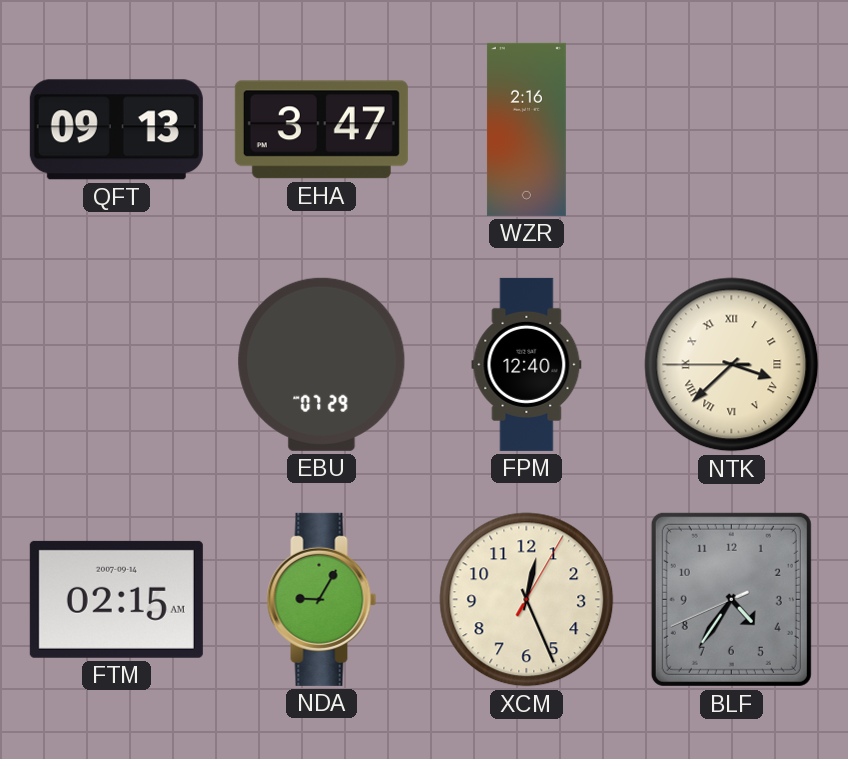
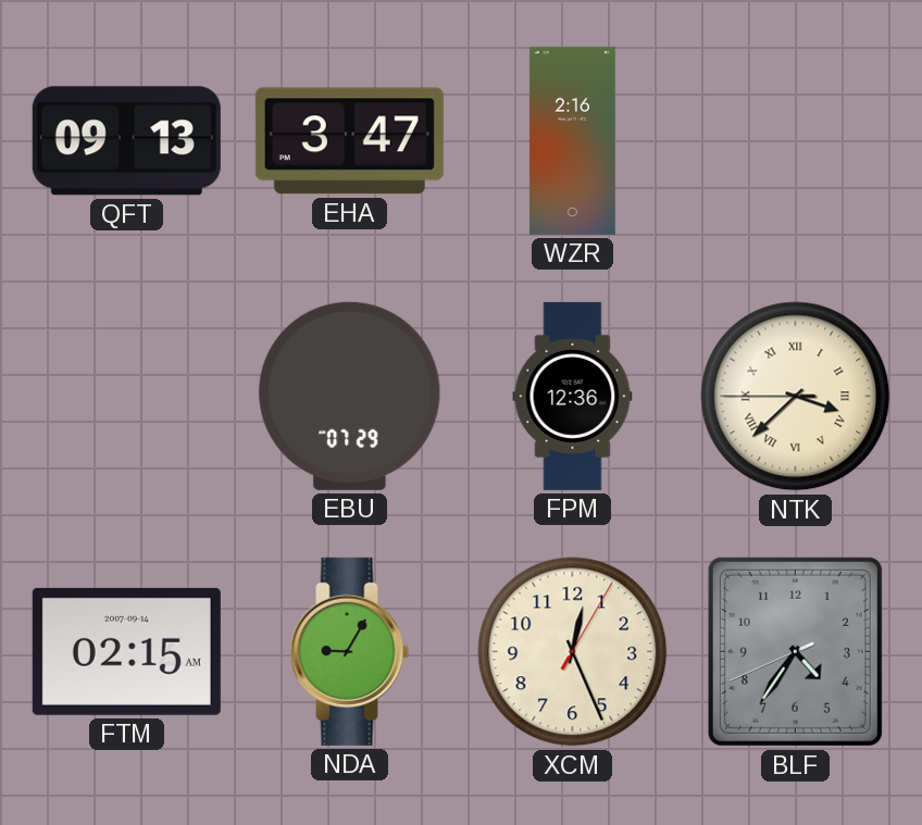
FPM: 12:40 -> 12:36
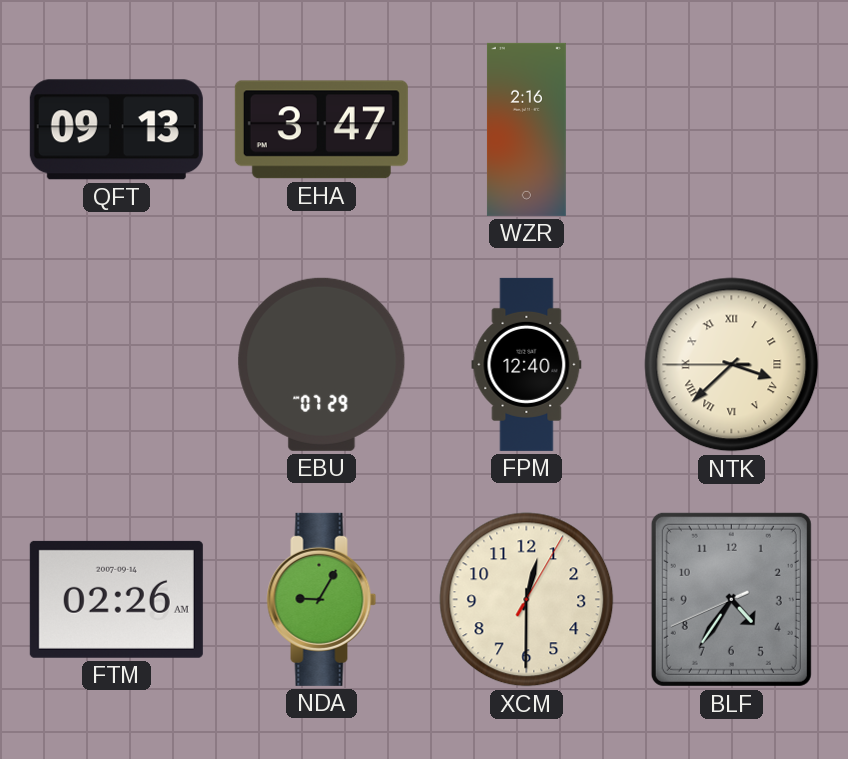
FPM: 12:36 -> 12:40
FTM: 02:15 -> 02:26
XCM: 12:26 -> 12:30
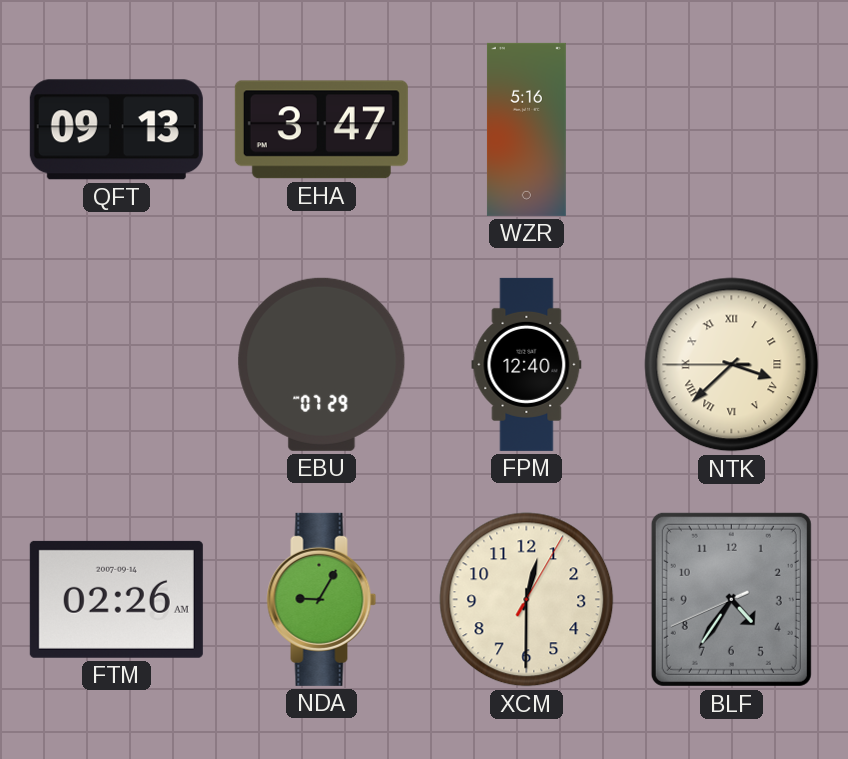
WZR: 2:16 -> 5:16
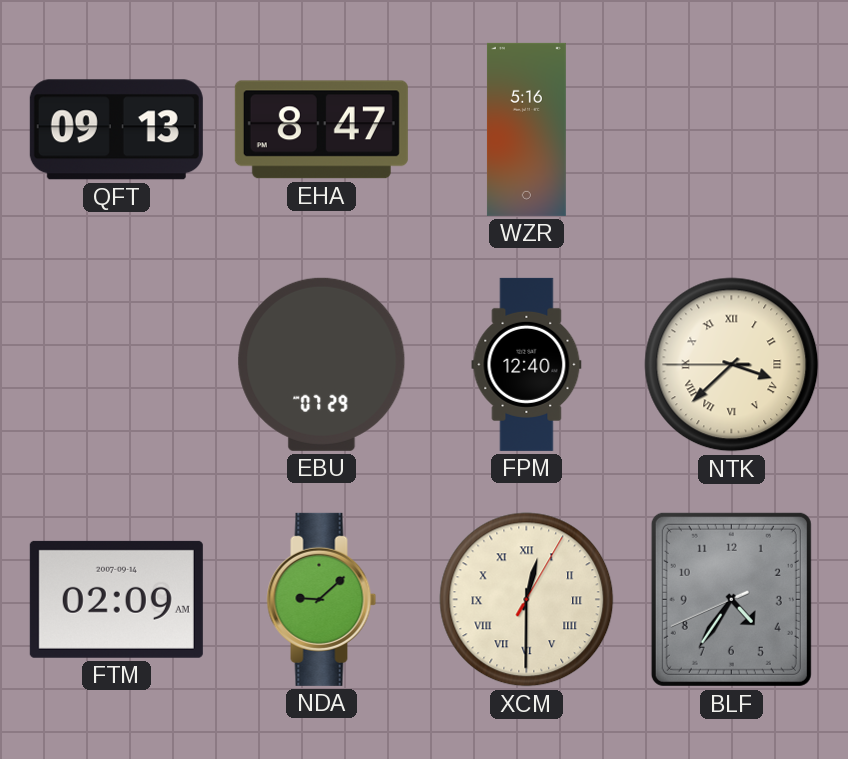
EHA: 3:47 -> 8:47
FTM: 02:26 -> 02:09
NDA: 9:05 -> 9:08
XCM numerals: Arabic -> Roman
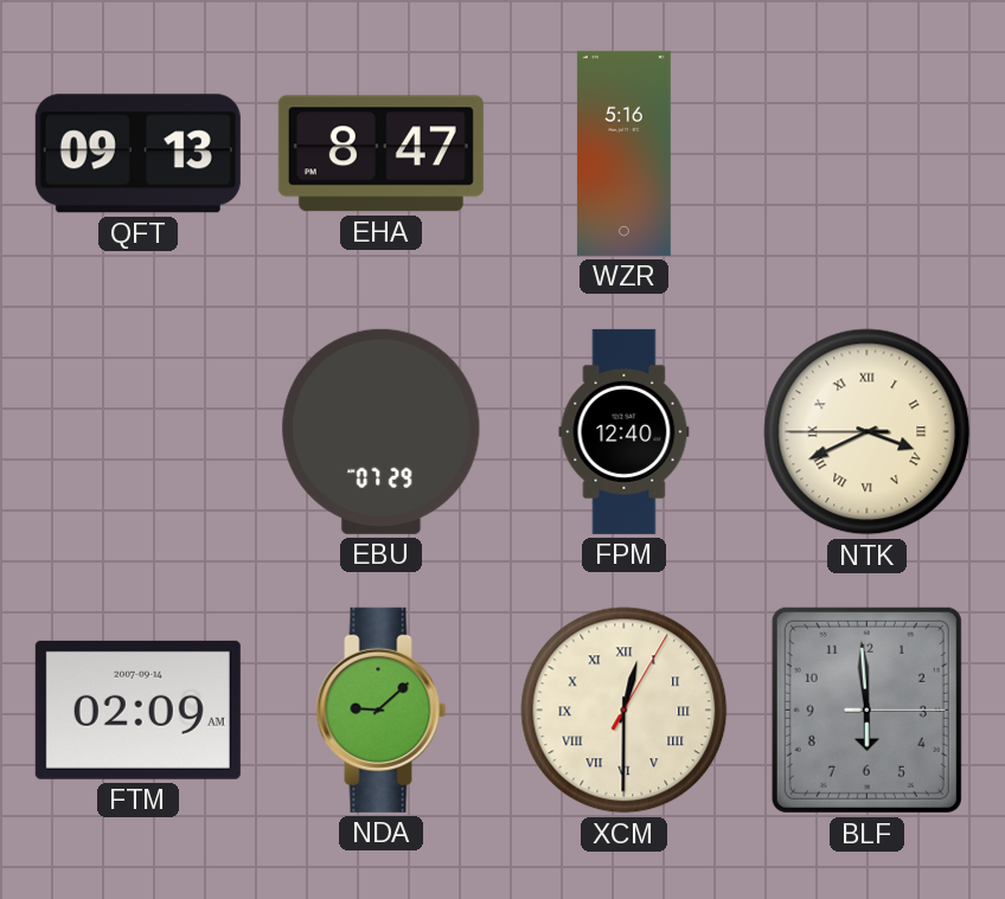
NTK: 3:37 -> 3:40
BLF: 4:35 -> 5:59
